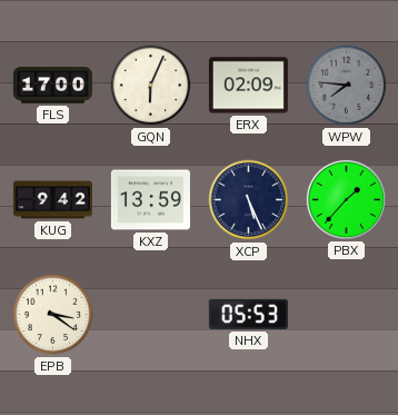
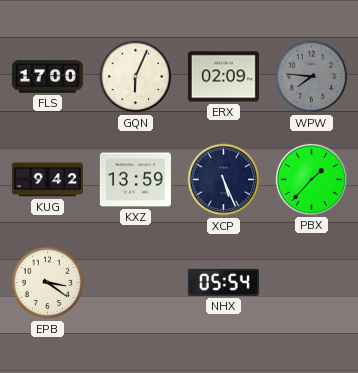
NHX: 05:53 -> 05:54
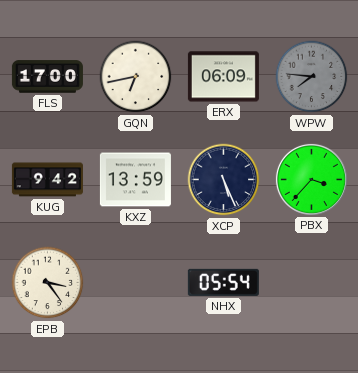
GQN: 6:04 -> 6:43
ERX: 02:09 -> 06:09
PBX: 1:37 -> 3:37
EPB: 3:21 -> 3:24
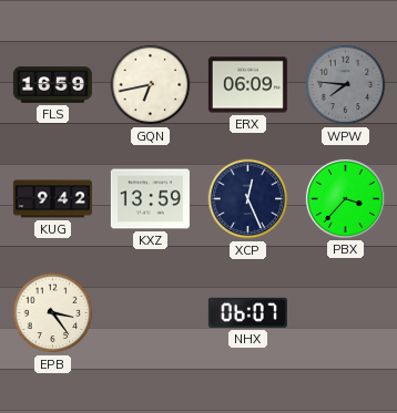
FLS: 17:00 -> 16:59
XCP: 5:26 -> 12:26
NHX: 05:54 -> 06:07
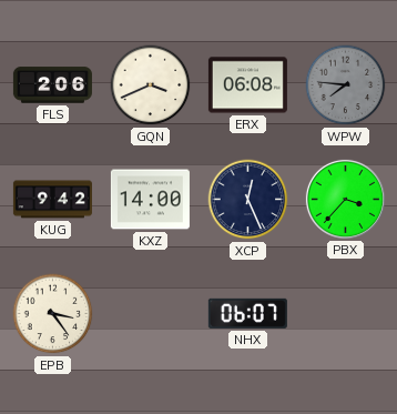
FLS: 16:59 -> 2:06
GQN: 6:43 -> 3:41
ERX: 06:09 -> 06:08
KXZ: 13:59 -> 14:00
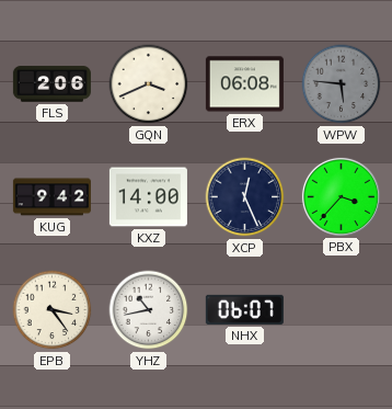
WPW: 7:46 -> 5:46
YHZ: none -> 10:43
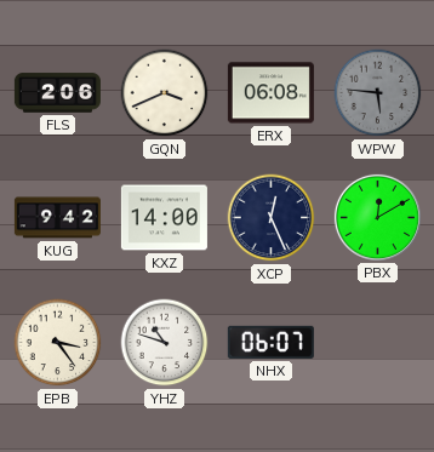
PBX: 3:37 -> 12:10
YHZ: 10:43 -> 10:48
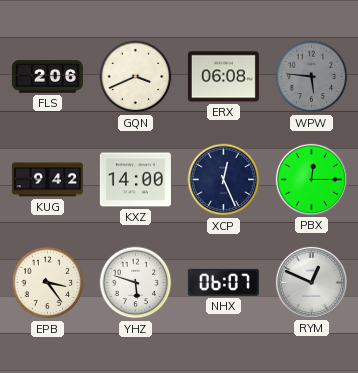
PBX: 12:10 -> 12:15
YHZ: 10:48 -> 5:48
RYM: none -> 12:49
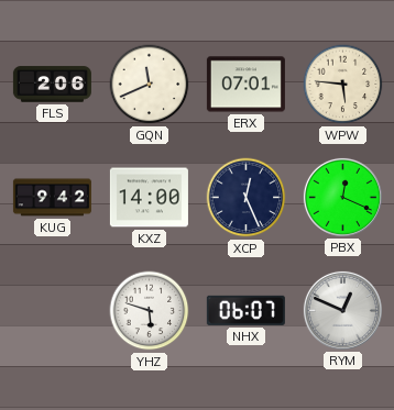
GQN: 3:41 -> 11:41
ERX: 06:08 -> 07:01
WPW dial: grey -> cream
PBX: 12:15 -> 12:19
EPB: 3:24 -> none
